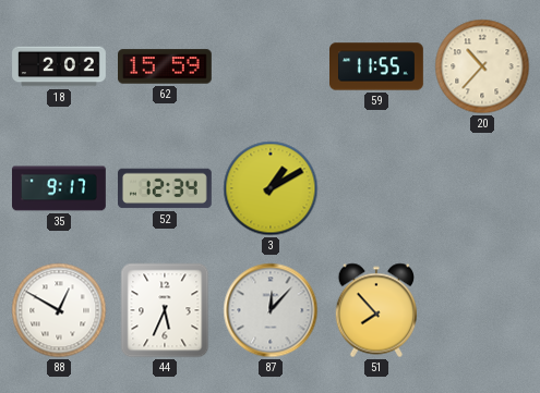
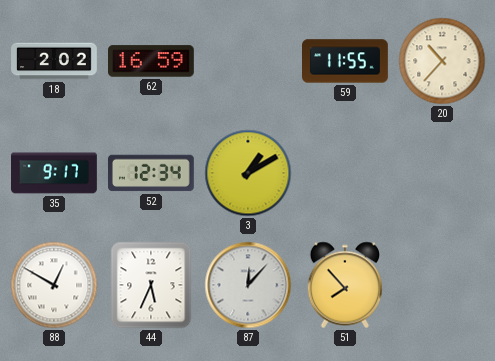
62: 15:59 -> 16:59
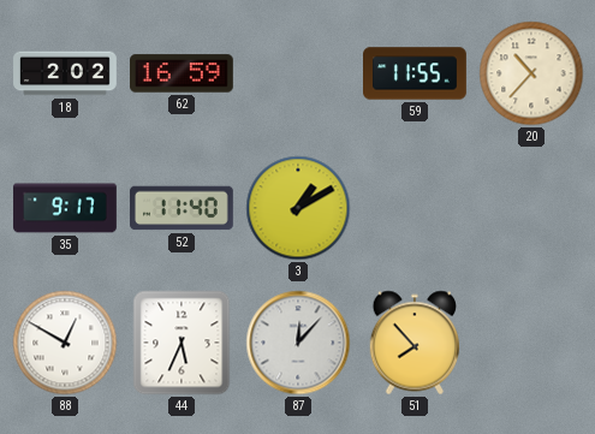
52: 12:34 -> 11:40
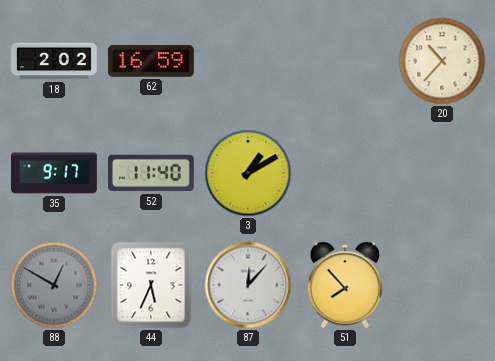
59: 11:55 -> none
88 dial: white -> grey
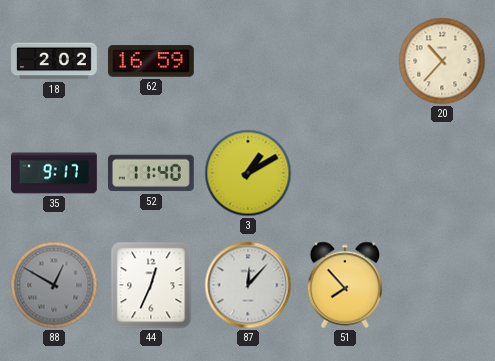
44: 5:34 -> 12:34
